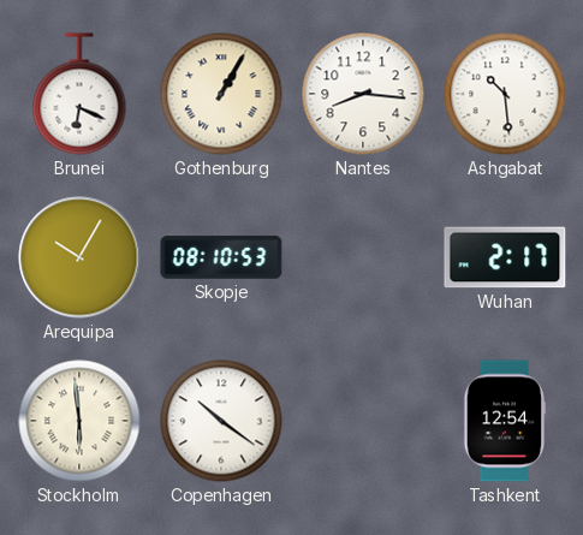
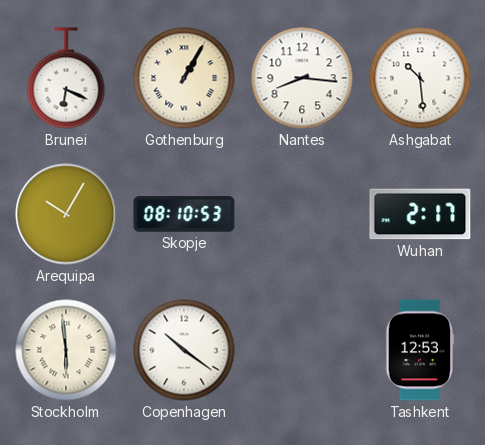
Tashkent: 12:54 -> 12:53
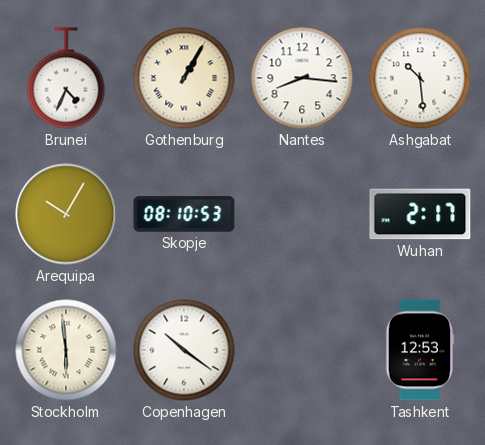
Brunei: 6:19 -> 4:34
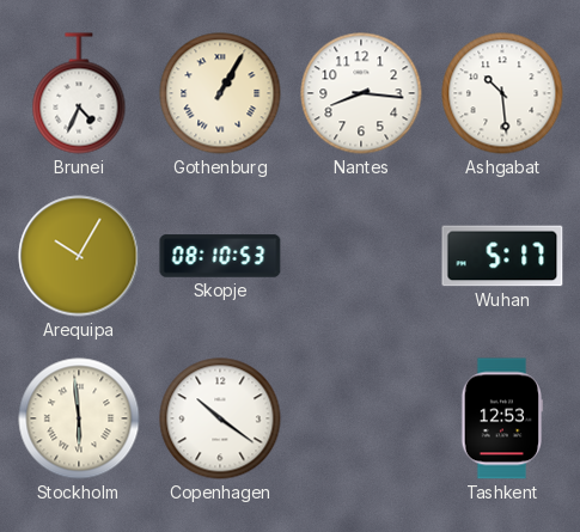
Wuhan: 2:17 -> 5:17
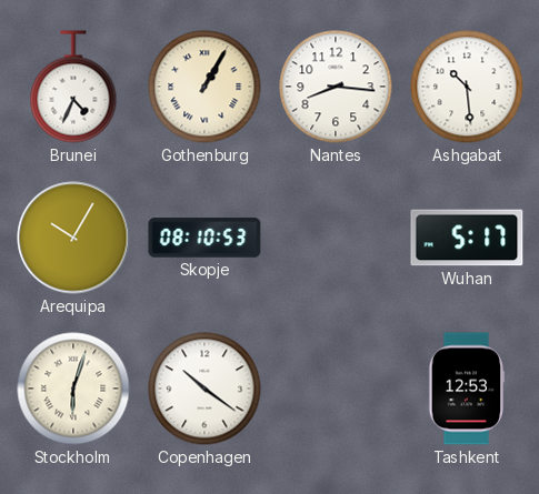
Stockholm: 5:59 -> 6:03
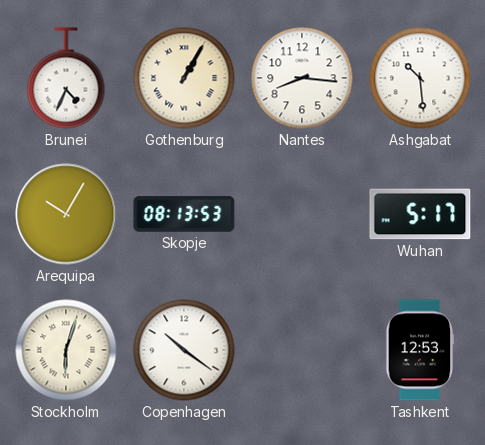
Skopje: 08:10 -> 08:13
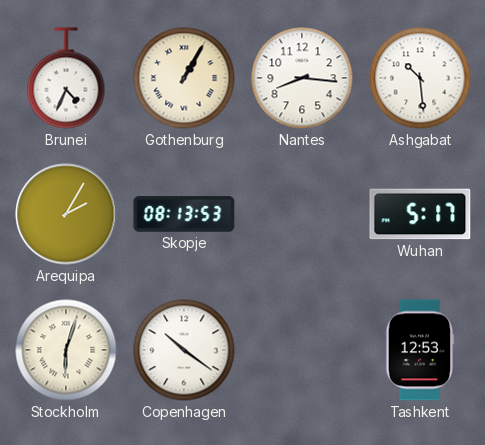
Arequipa: 10:05 -> 2:05
